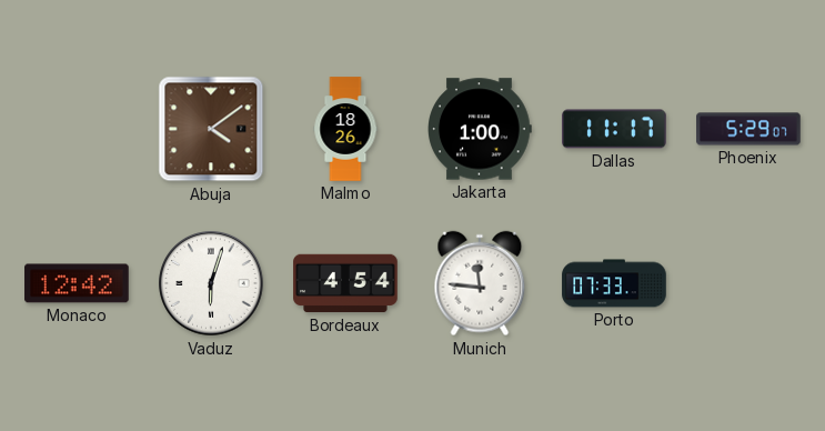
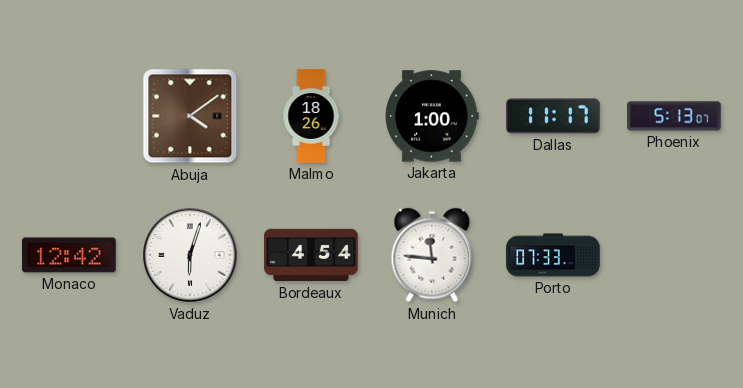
Phoenix: 5:29 -> 5:13
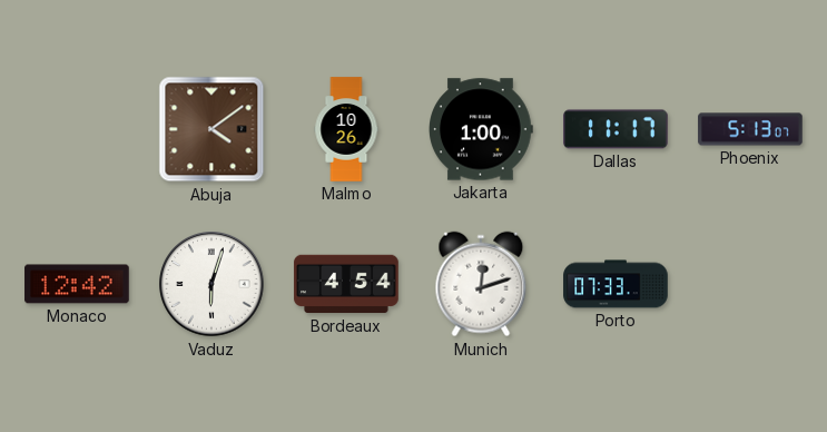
Malmo: 18:26 -> 10:26
Munich: 11:46 -> 12:12
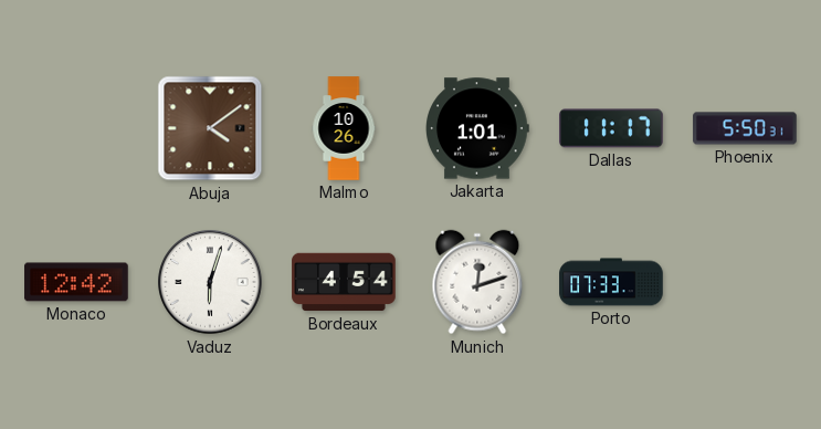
Jakarta: 1:00 -> 1:01
Phoenix: 5:13 -> 5:50
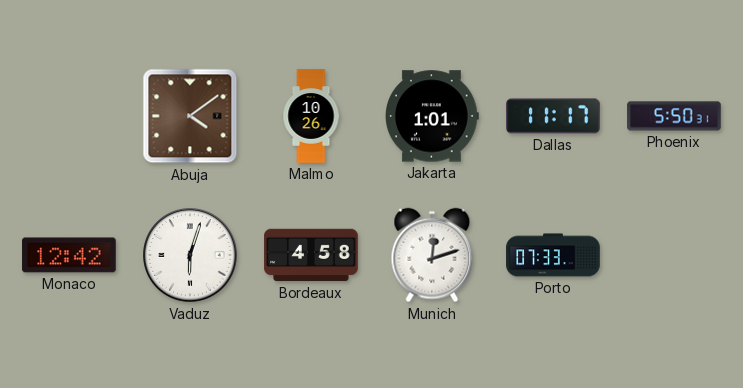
Bordeaux: 4:54 -> 4:58
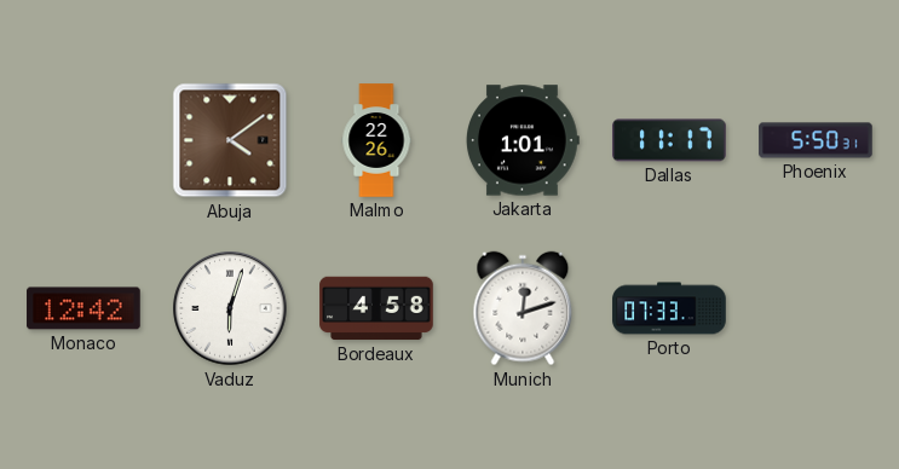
Malmo: 10:26 -> 22:26
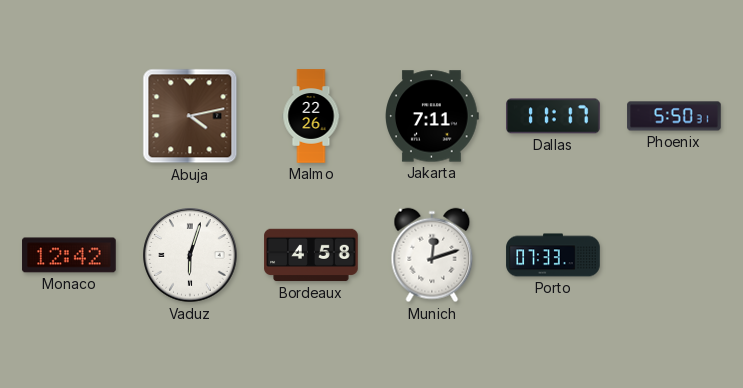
Abuja: 4:09 -> 4:13
Jakarta: 1:01 -> 7:11
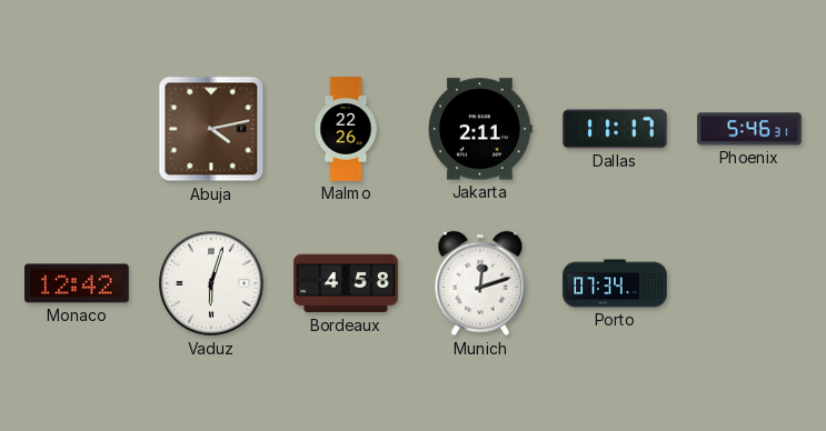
Jakarta: 7:11 -> 2:11
Phoenix: 5:50 -> 5:46
Porto: 07:33 -> 07:34
